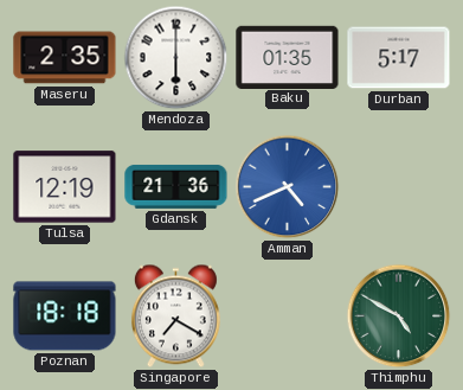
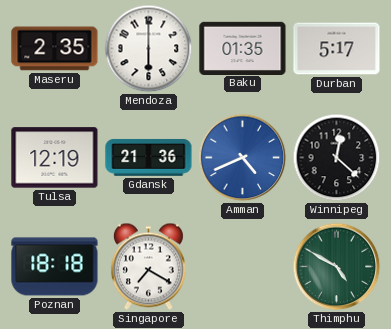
Winnipeg: none -> 12:22
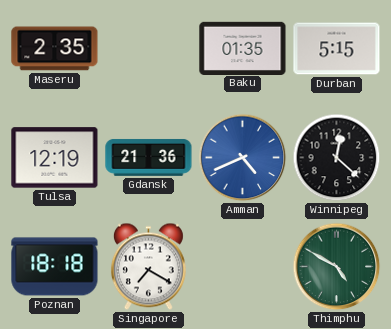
Mendoza: 6:00 -> none
Durban: 5:17 -> 5:15
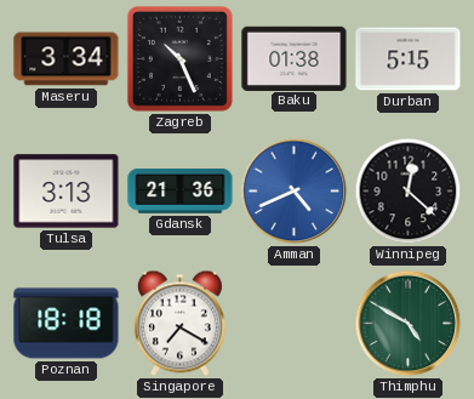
Maseru: 2:35 -> 3:34
Zagreb: none -> 10:26
Baku: 01:35 -> 01:38
Tulsa: 12:19 -> 3:13
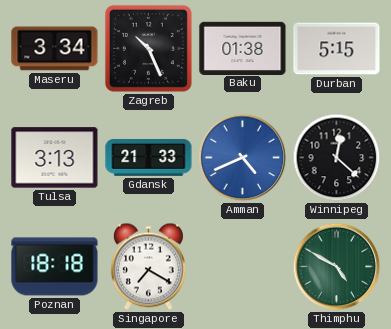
Gdansk: 21:36 -> 21:33
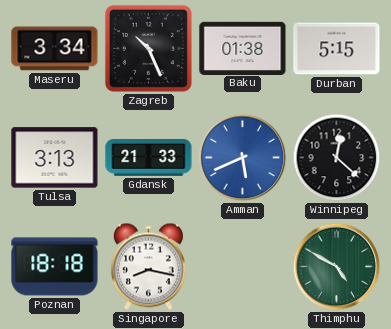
Amman: 4:41 -> 5:41
Singapore: 7:20 -> 8:17
